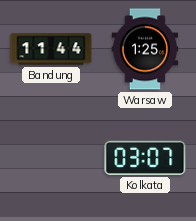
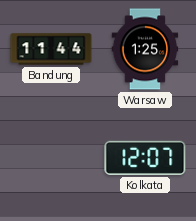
Kolkata: 03:07 -> 12:07
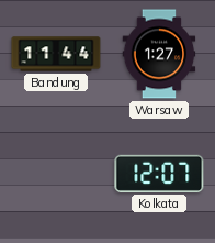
Warsaw: 1:25 -> 1:27
